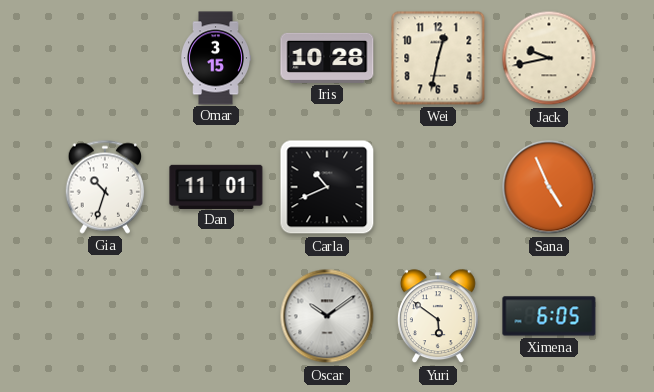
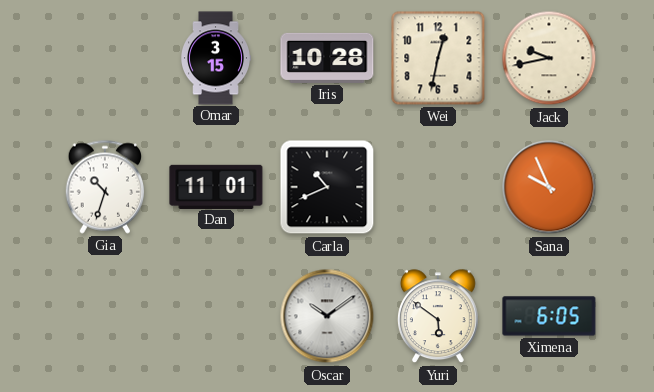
Sana: 4:56 -> 9:56
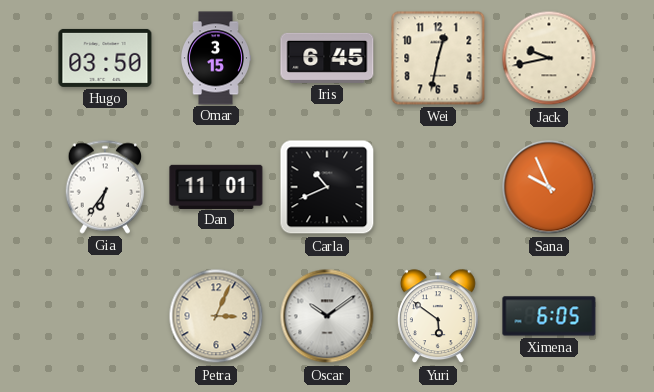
Hugo: none -> 03:50
Iris: 10:28 -> 6:45
Gia: 10:33 -> 6:36
Petra: none -> 3:04
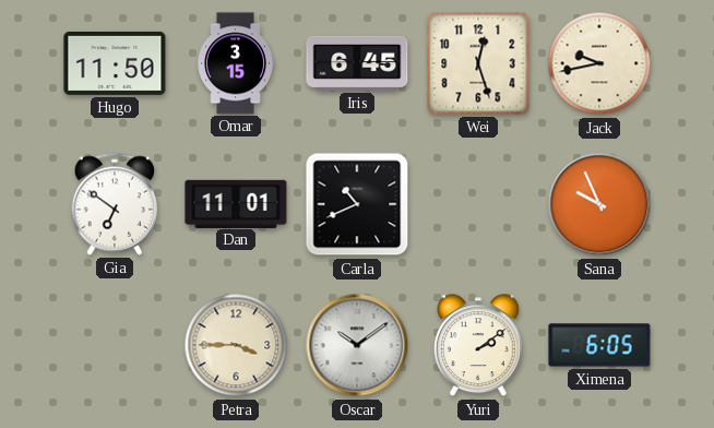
Hugo: 03:50 -> 11:50
Wei: 12:32 -> 12:27
Gia: 6:36 -> 6:51
Petra: 3:04 -> 3:45
Yuri: 5:51 -> 2:09
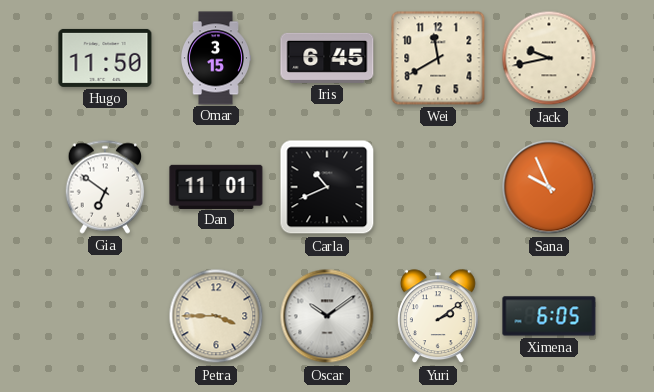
Wei: 12:27 -> 11:40
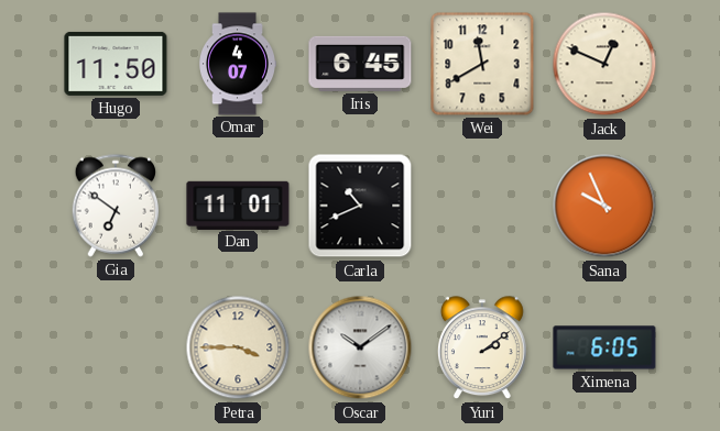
Omar: 3:15 -> 4:07
Jack: 9:43 -> 12:49
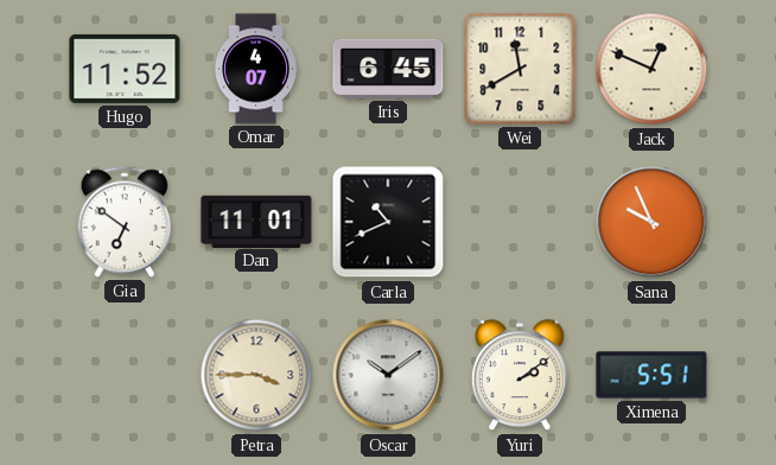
Hugo: 11:50 -> 11:52
Ximena: 6:05 -> 5:51
